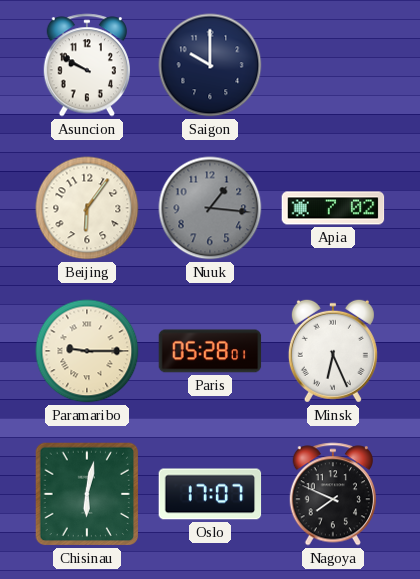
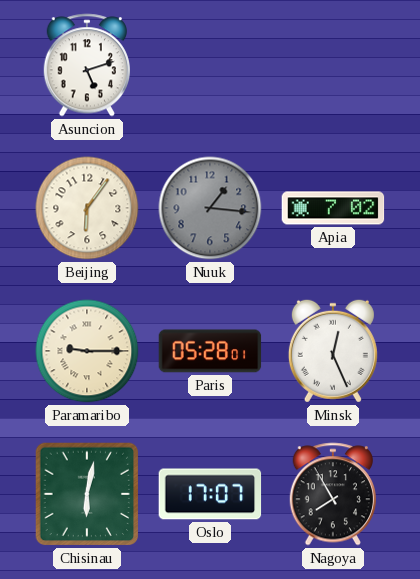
Asuncion: 9:50 -> 5:12
Saigon: 10:00 -> none
Minsk: 6:26 -> 12:26
Nagoya: 7:49 -> 7:55
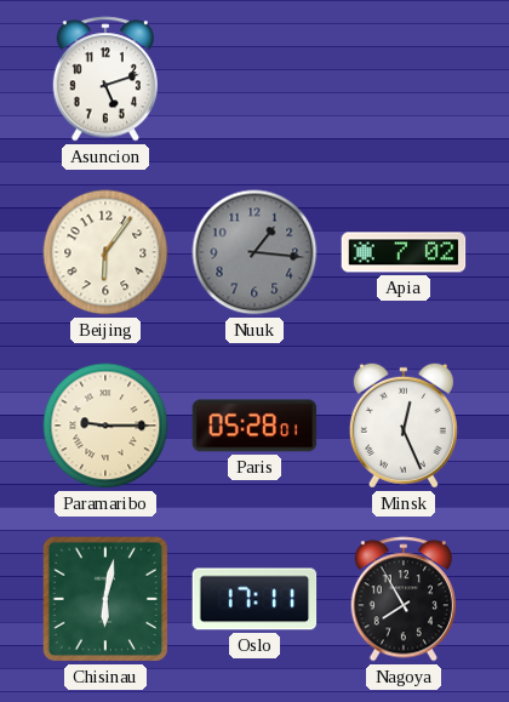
Oslo: 17:07 -> 17:11
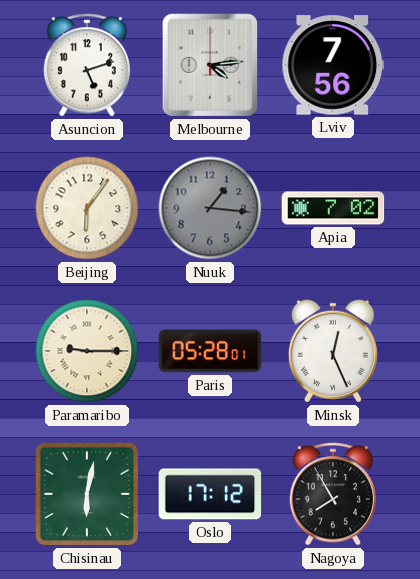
Melbourne: none -> 4:14
Lviv: none -> 7:56
Oslo: 17:11 -> 17:12
